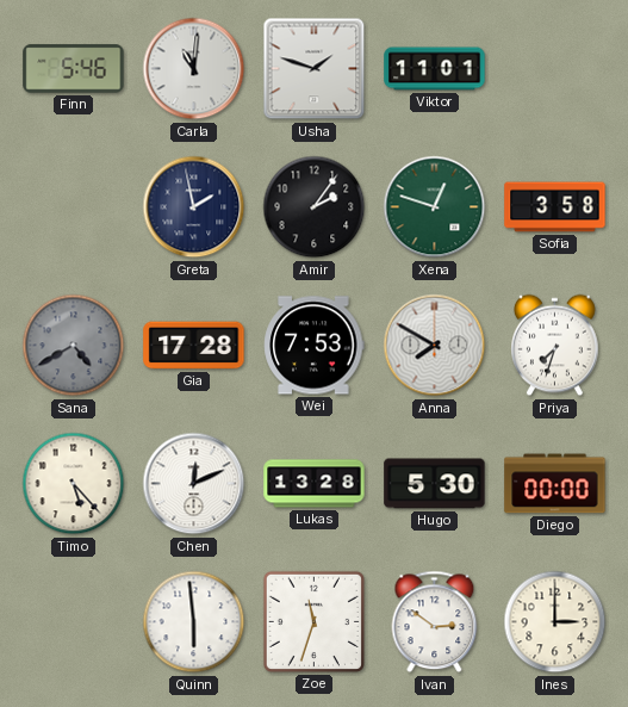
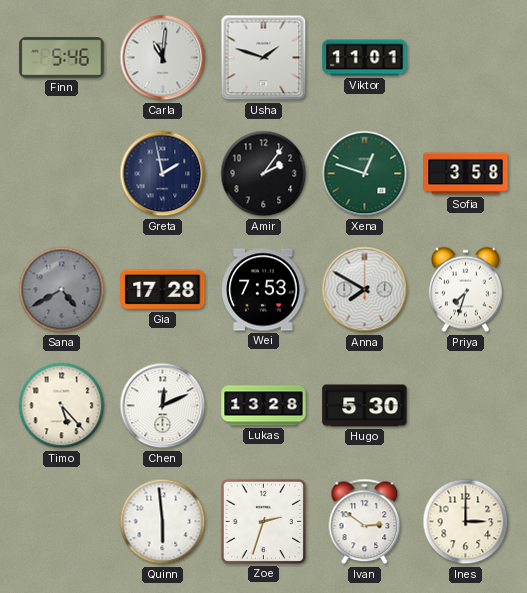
Diego: 00:00 -> none
Zoe: 11:33 -> 2:33
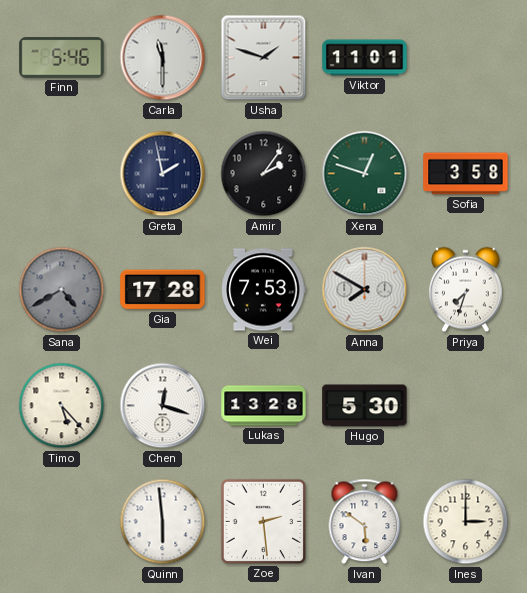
Carla: 11:01 -> 11:30
Chen: 12:11 -> 12:18
Zoe: 2:33 -> 2:29
Ivan: 2:51 -> 5:51
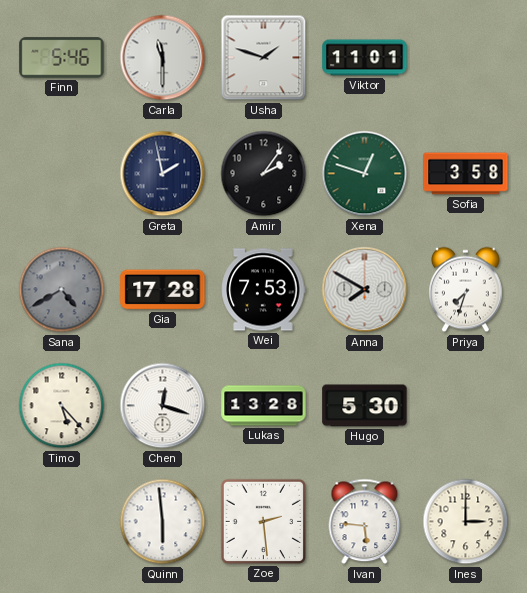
Ivan: 5:51 -> 5:46
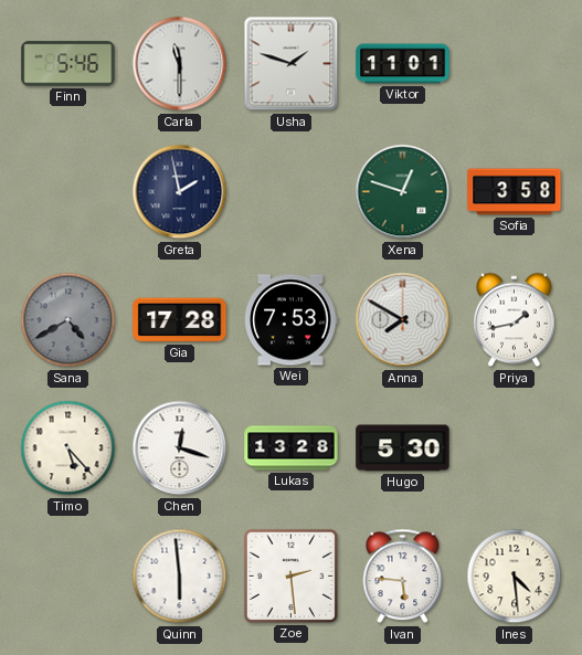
Amir: 2:06 -> none
Priya: 7:33 -> 1:43
Ines: 3:00 -> 4:29
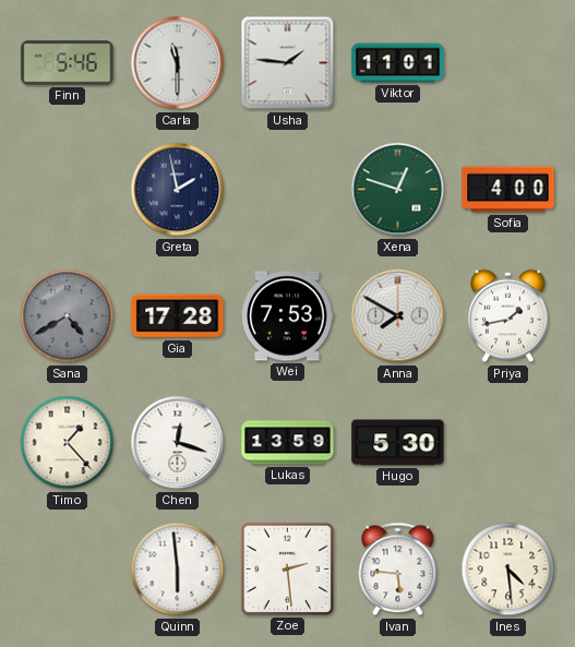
Usha: 1:48 -> 1:46
Sofia: 3:58 -> 4:00
Timo: 5:23 -> 1:23
Lukas: 13:28 -> 13:59
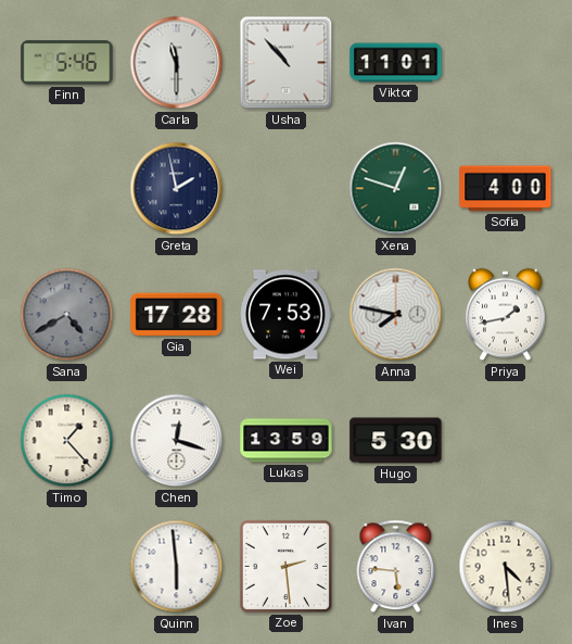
Usha: 1:46 -> 10:53
Anna: 7:50 -> 7:47
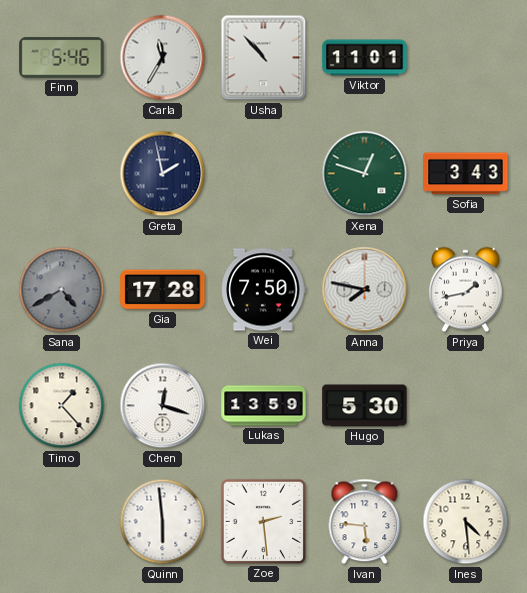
Carla: 11:30 -> 11:35
Sofia: 4:00 -> 3:43
Wei: 7:53 -> 7:50
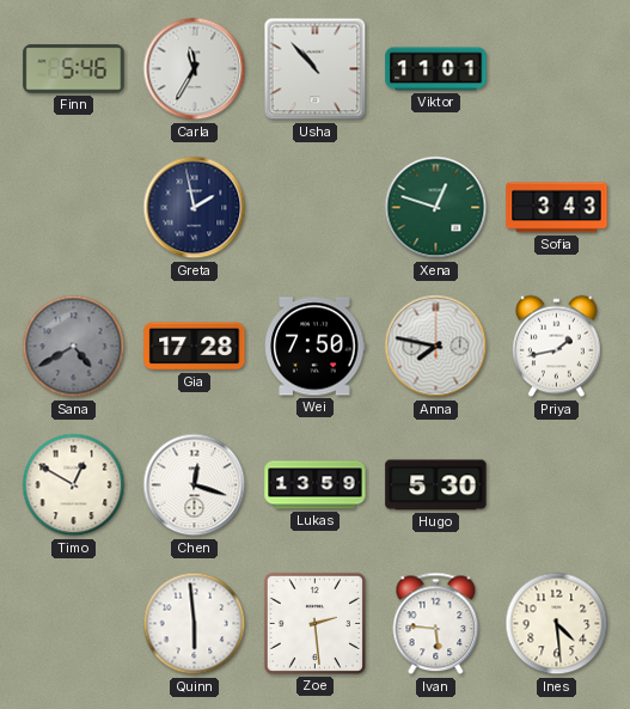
Timo: 1:23 -> 12:50
